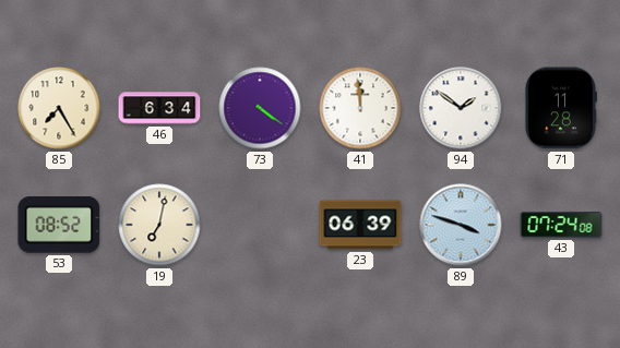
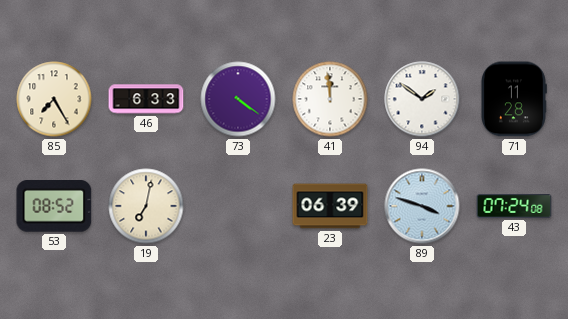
46: 6:34 -> 6:33
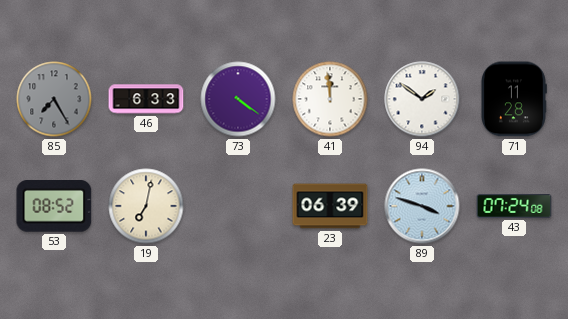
85 dial: cream -> grey
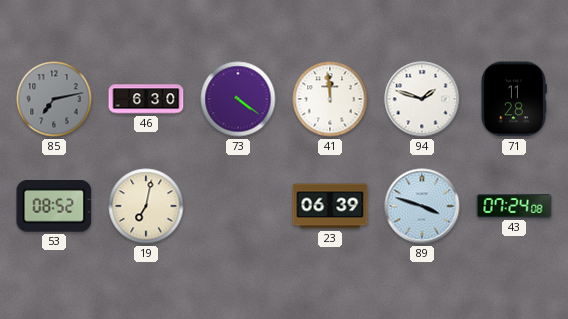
85: 7:25 -> 7:13
46: 6:33 -> 6:30
94: 1:51 -> 1:48
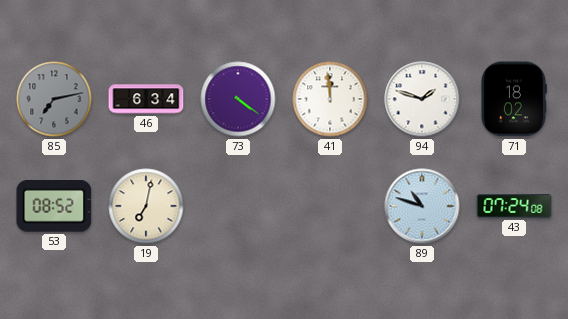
46: 6:30 -> 6:34
71: 11:28 -> 18:02
23: 06:39 -> none
89: 3:48 -> 10:48
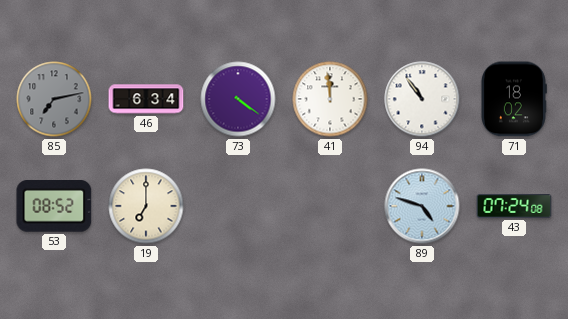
94: 1:48 -> 10:54
19: 7:02 -> 7:00
89: 10:48 -> 4:48
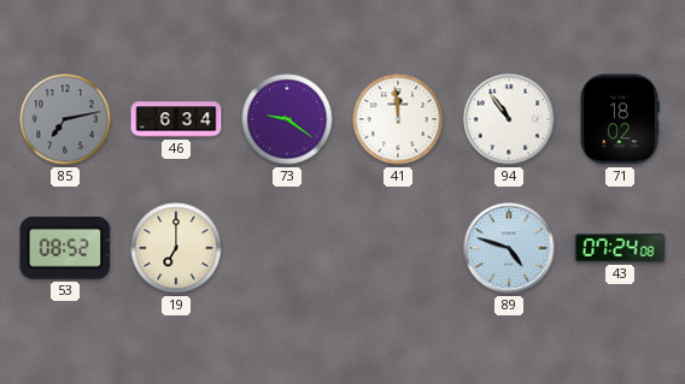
73: 4:21 -> 9:21
